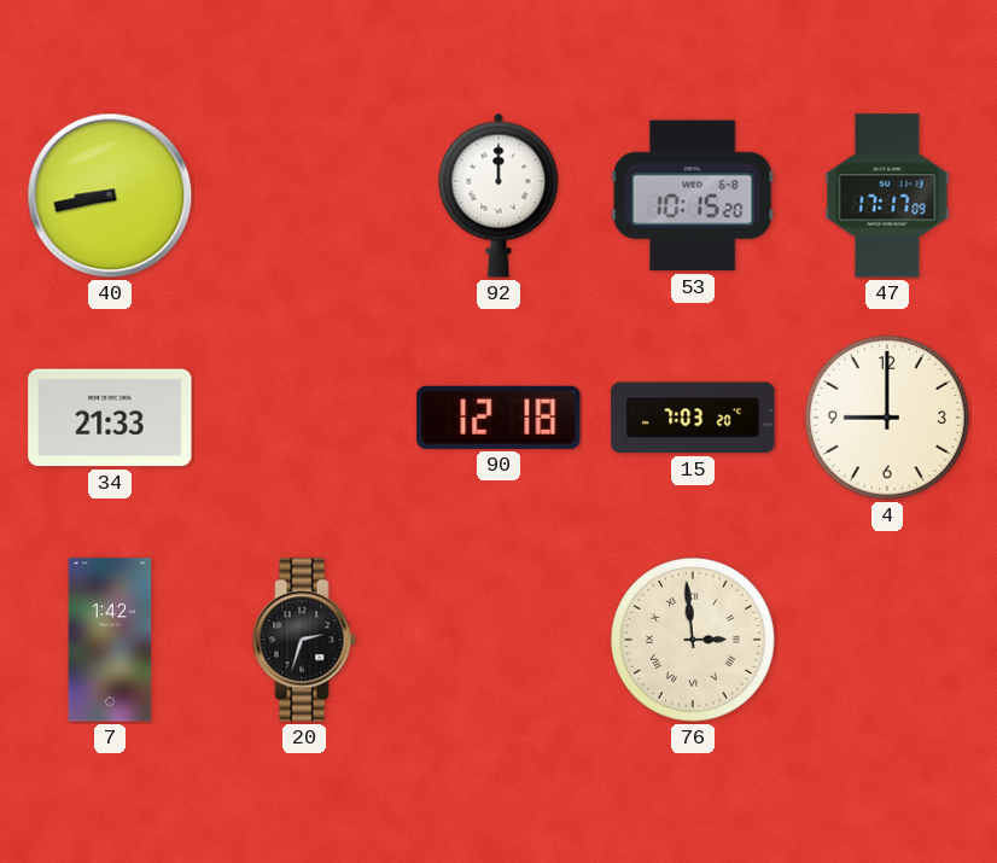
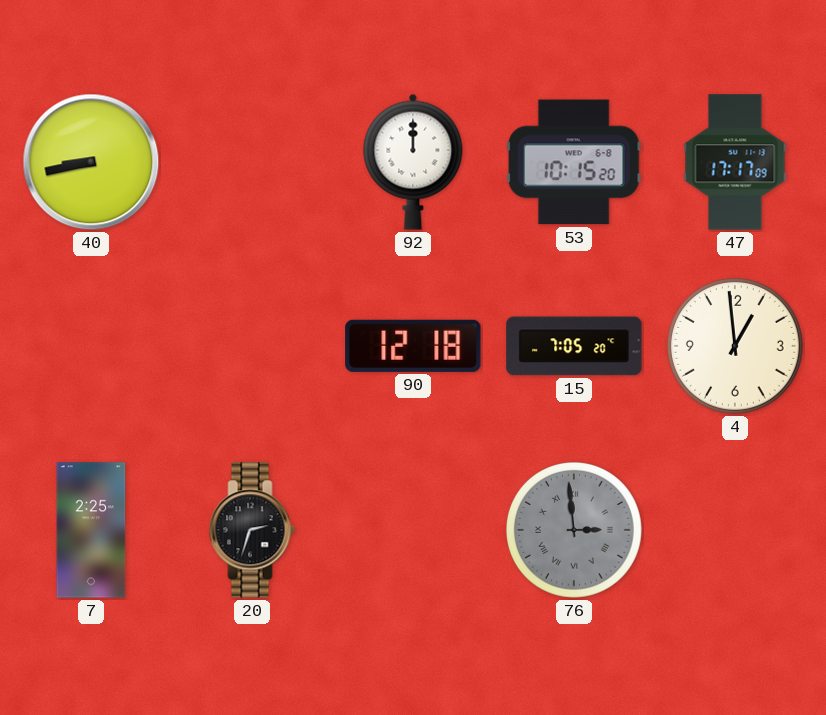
34: 21:33 -> none
15: 7:03 -> 7:05
4: 9:00 -> 12:59
7: 1:42 -> 2:25
76 dial: cream -> grey
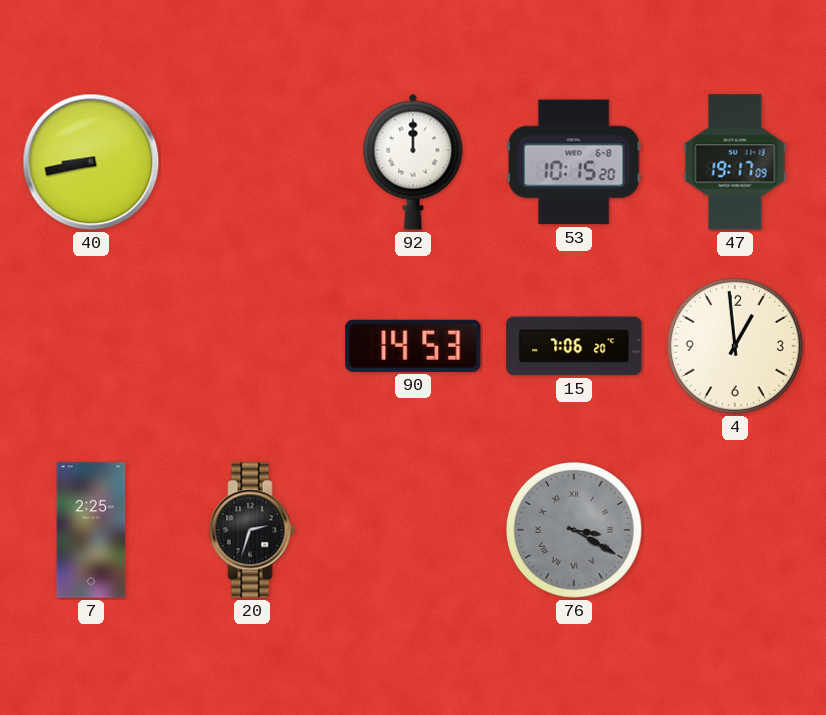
47: 17:17 -> 19:17
90: 12:18 -> 14:53
15: 7:05 -> 7:06
76: 2:59 -> 3:20
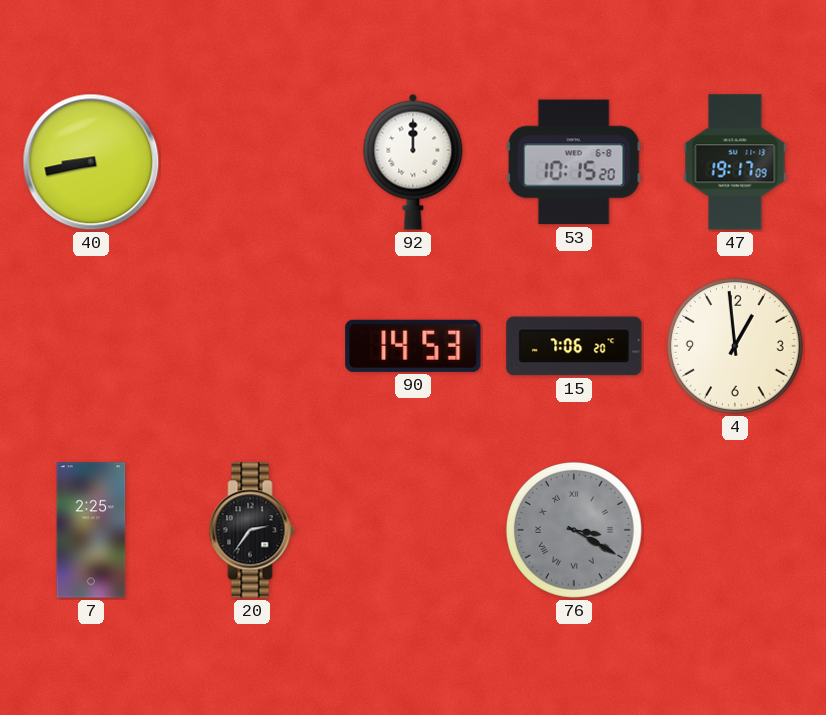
20: 2:33 -> 2:36
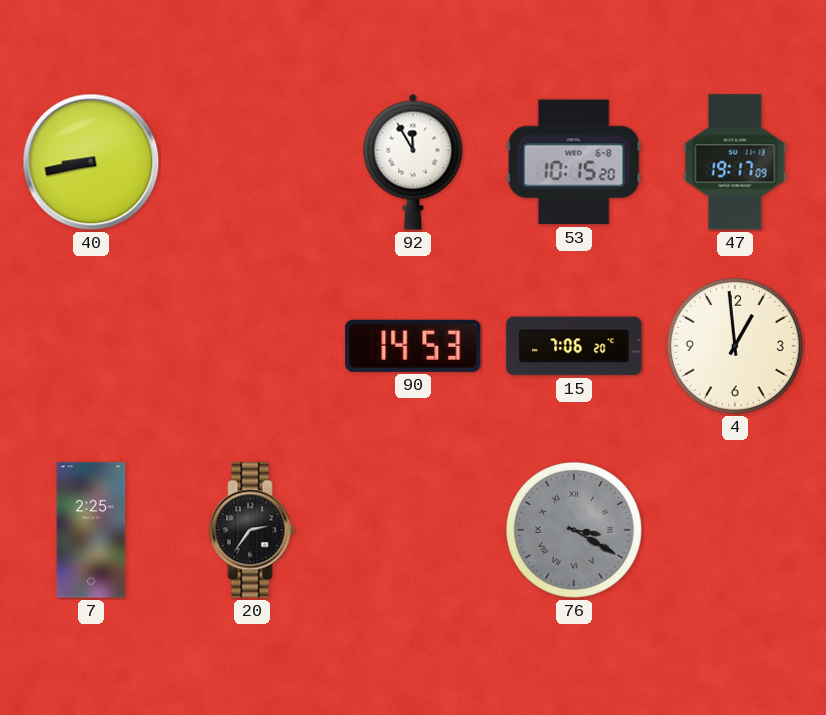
92: 12:00 -> 11:55
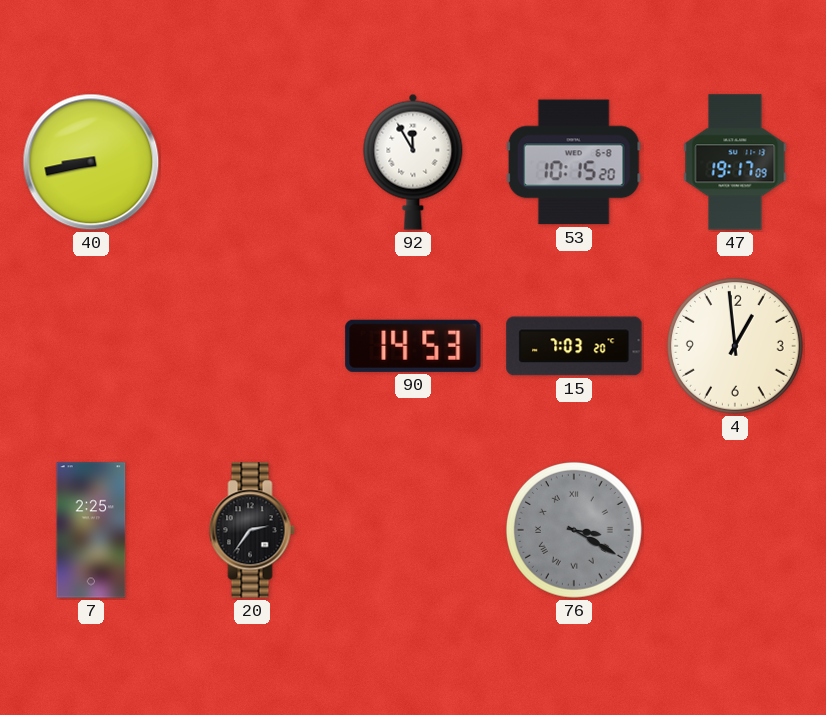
15: 7:06 -> 7:03
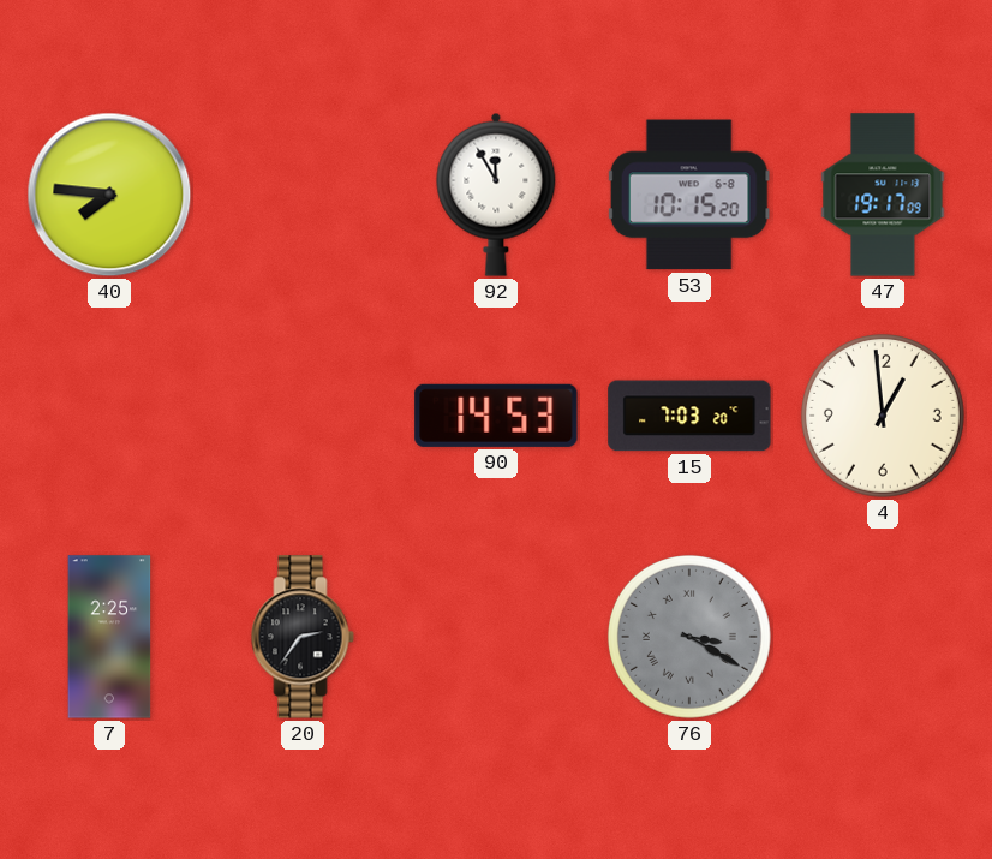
40: 8:43 -> 7:46
